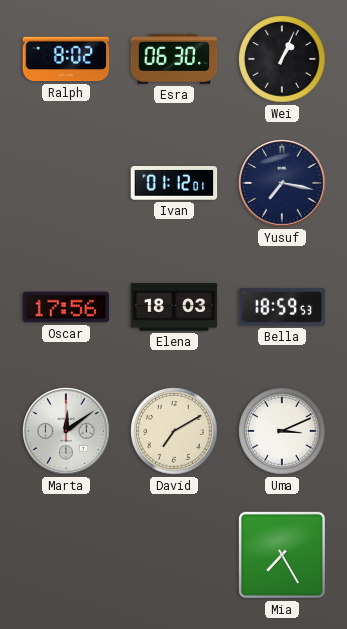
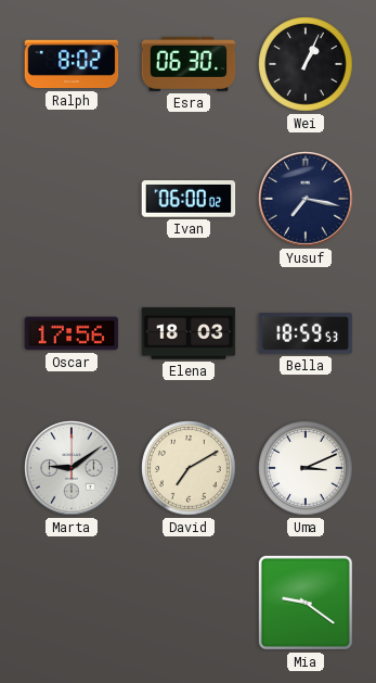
Ivan: 01:12 -> 06:00
Marta: 12:09 -> 9:09
Mia: 7:25 -> 9:21
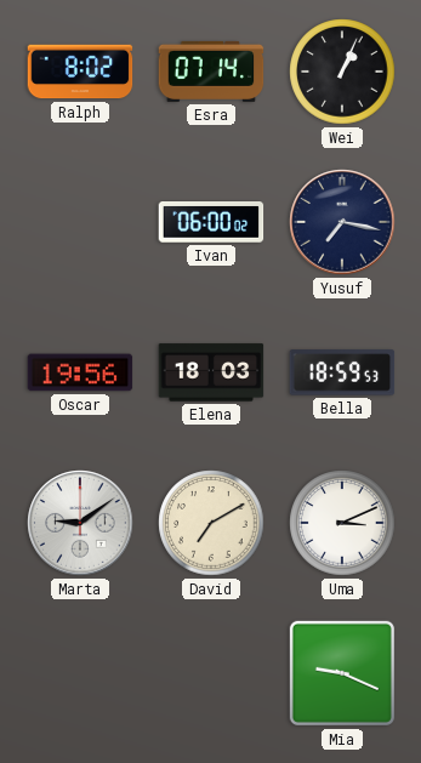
Esra: 06:30 -> 07:14
Oscar: 17:56 -> 19:56
Mia: 9:21 -> 9:19
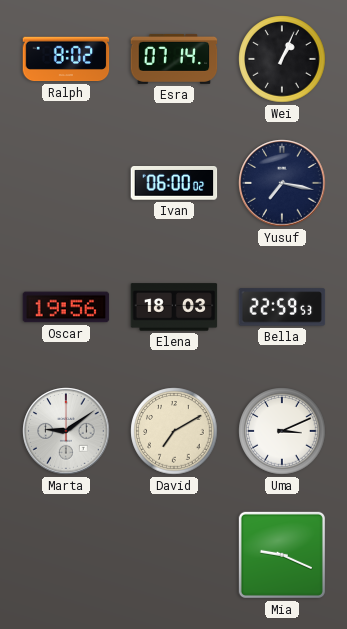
Bella: 18:59 -> 22:59
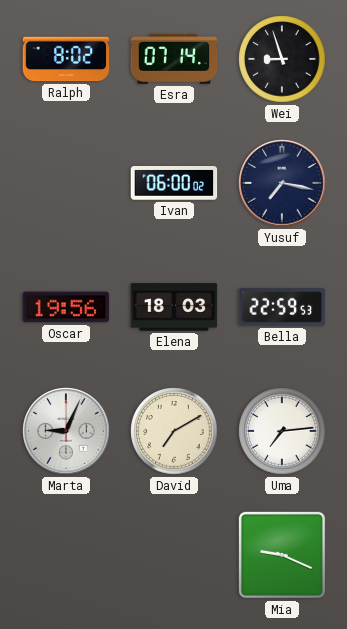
Wei: 1:04 -> 8:57
Marta: 9:09 -> 9:04
Uma: 3:11 -> 7:14
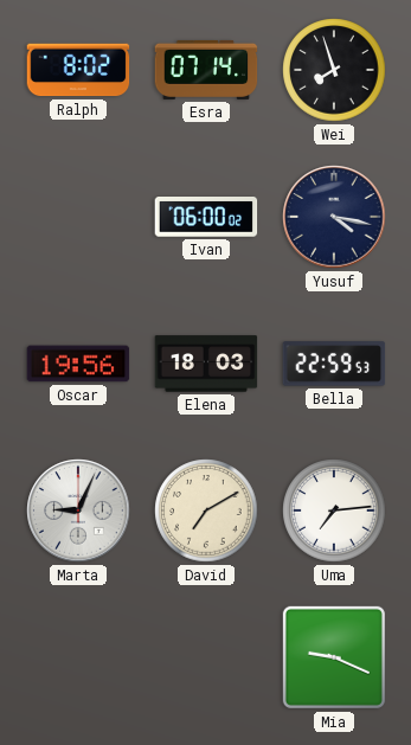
Wei: 8:57 -> 7:57
Yusuf: 7:17 -> 4:17
